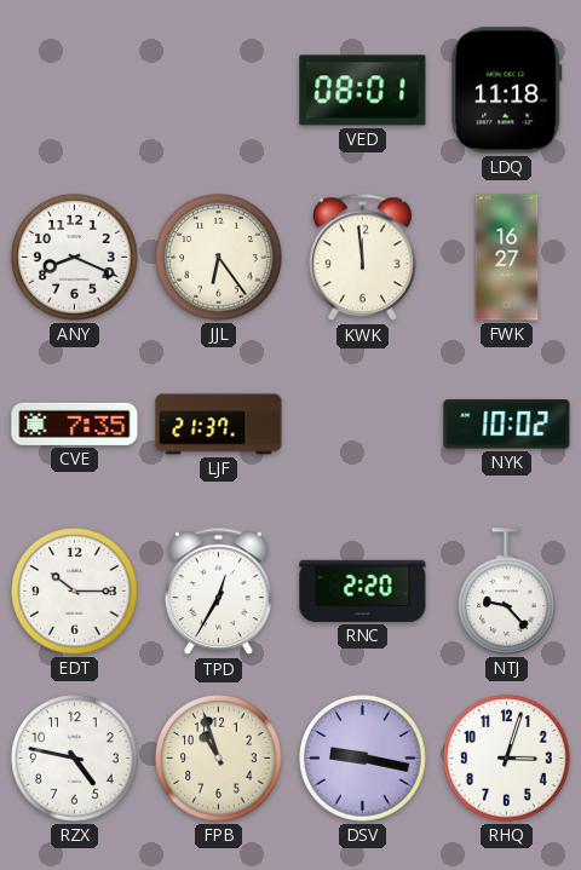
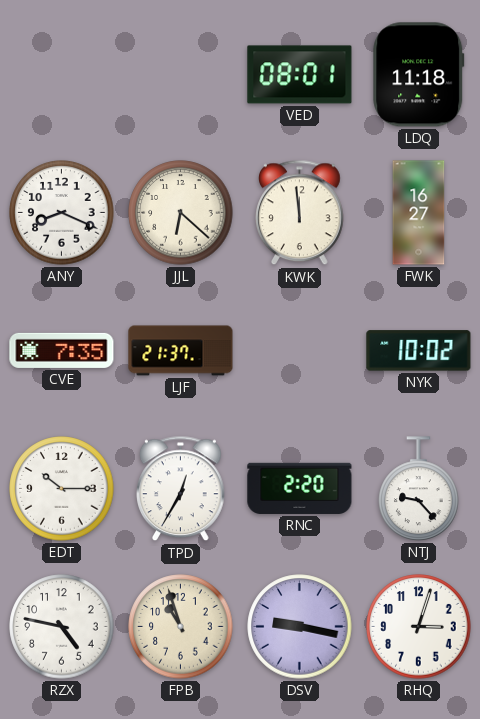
JJL: 6:24 -> 6:22
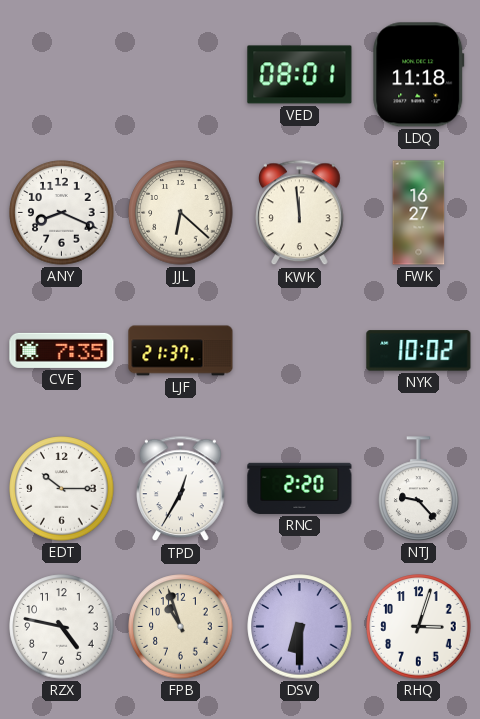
DSV: 9:17 -> 6:30
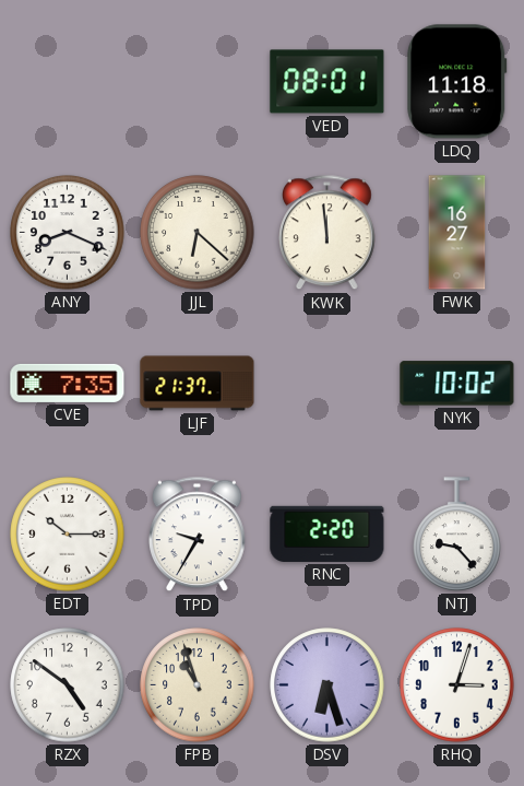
TPD: 12:35 -> 9:35
RZX: 4:47 -> 4:51
DSV: 6:30 -> 6:27
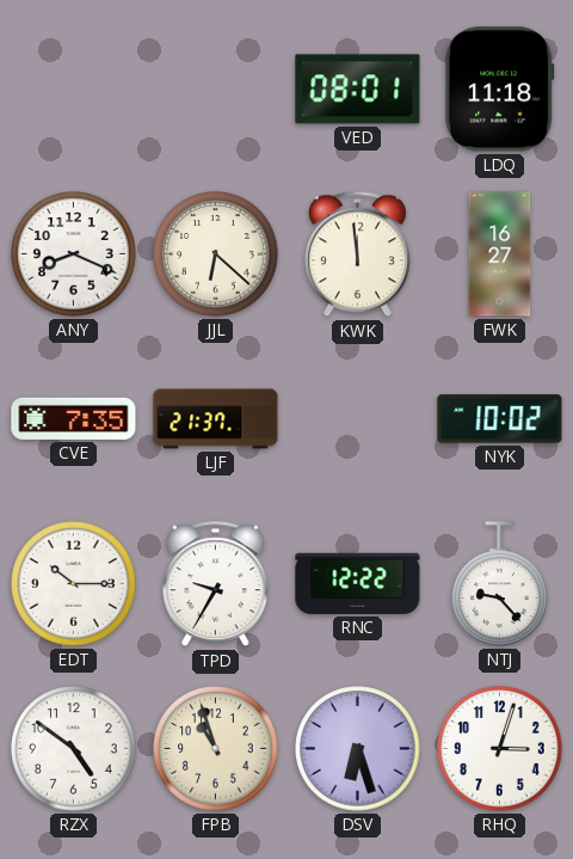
RNC: 2:20 -> 12:22
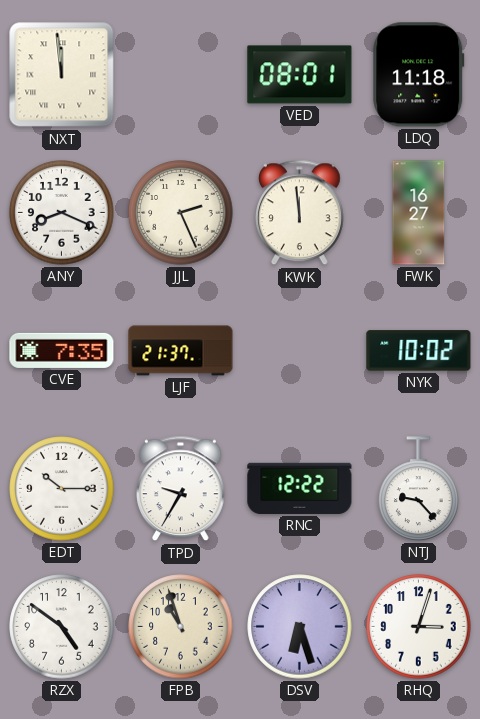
NXT: none -> 11:59
JJL: 6:22 -> 2:26
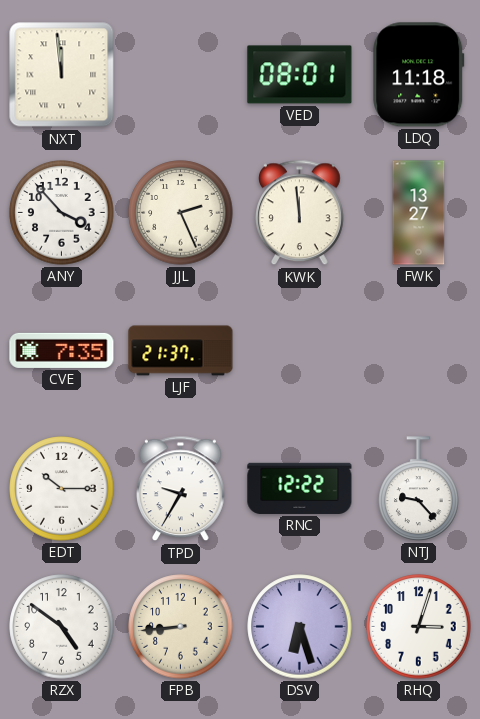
ANY: 8:19 -> 3:53
FWK: 16:27 -> 13:27
NYK: 10:02 -> none
FPB: 10:57 -> 8:44
